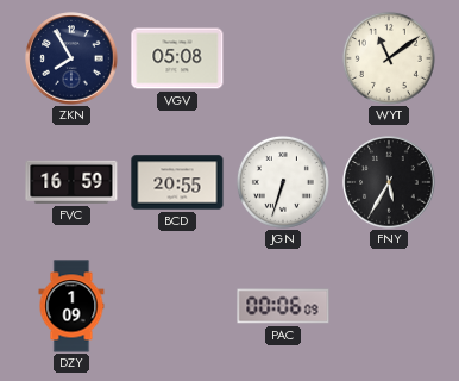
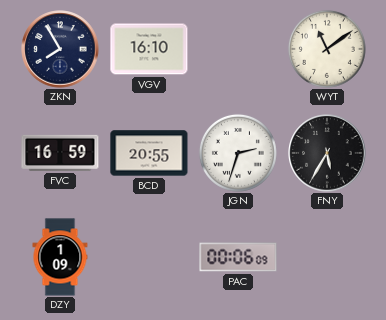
VGV: 05:08 -> 16:10
JGN: 6:33 -> 2:33
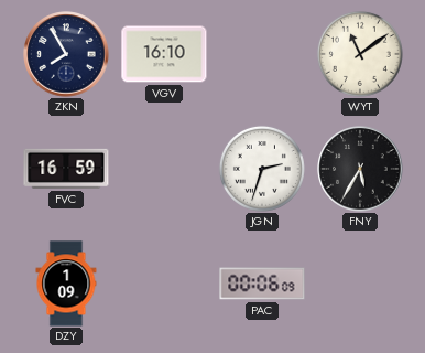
BCD: 20:55 -> none
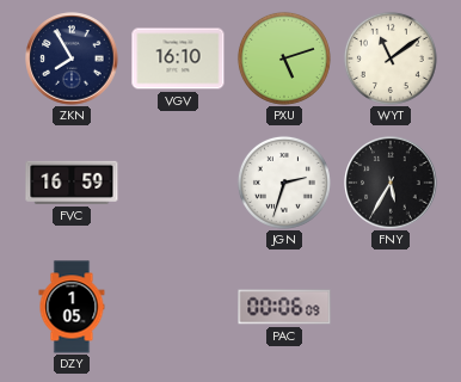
PXU: none -> 5:12
DZY: 1:09 -> 1:05
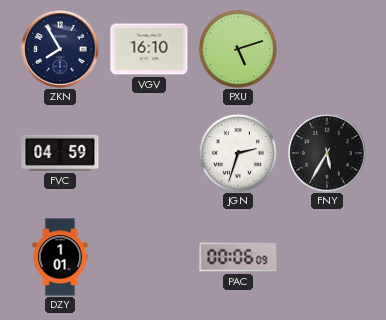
WYT: 11:09 -> none
FVC: 16:59 -> 04:59
DZY: 1:05 -> 1:01
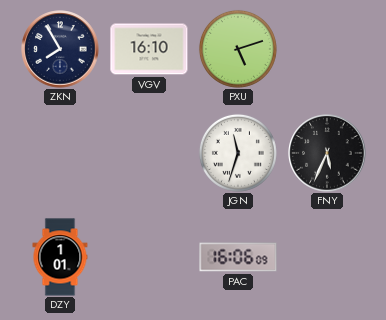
FVC: 04:59 -> none
JGN: 2:33 -> 11:33
FNY: 5:35 -> 5:34
PAC: 00:06 -> 16:06
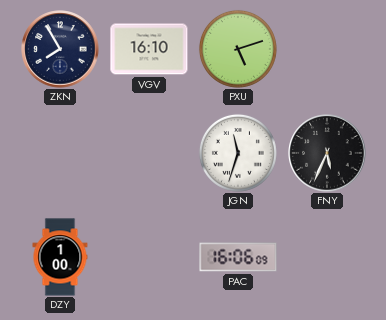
DZY: 1:01 -> 1:00
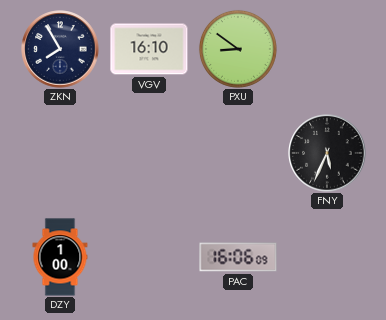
PXU: 5:12 -> 8:51
JGN: 11:33 -> none
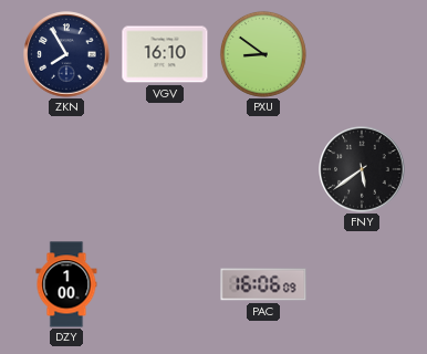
FNY: 5:34 -> 5:39
